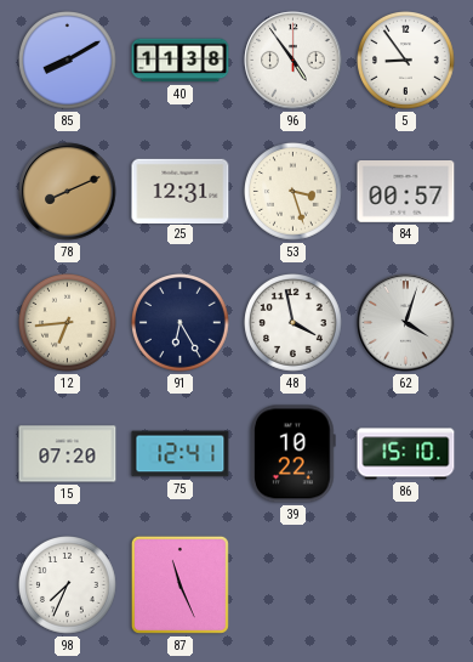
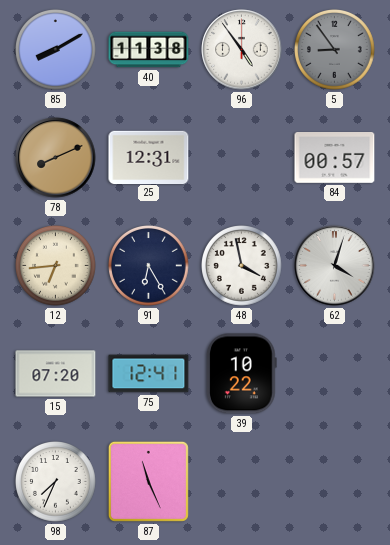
5 dial: white -> grey
53: 3:27 -> none
86: 15:10 -> none
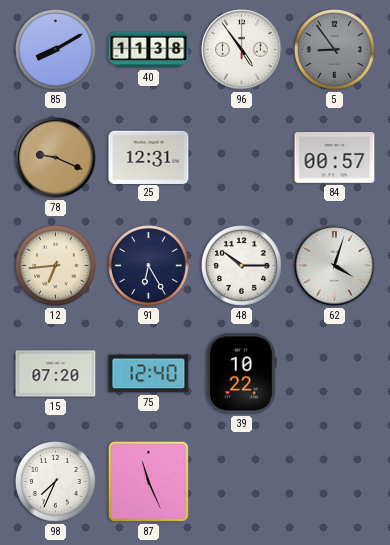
78: 8:11 -> 9:19
48: 3:58 -> 10:15
75: 12:41 -> 12:40
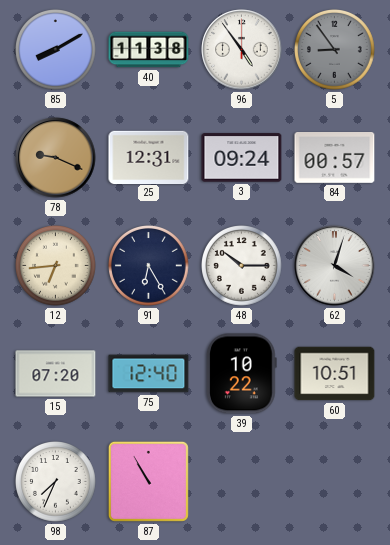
3: none -> 09:24
60: none -> 10:51
87: 11:26 -> 10:55
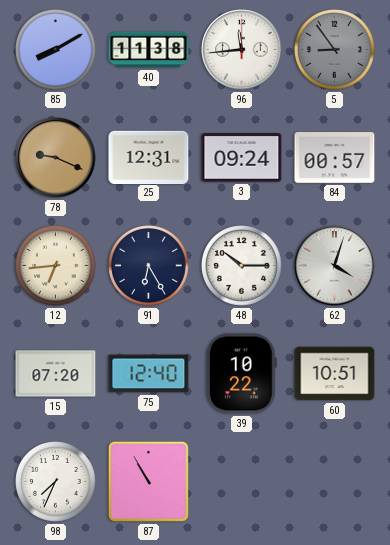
96: 4:54 -> 11:44
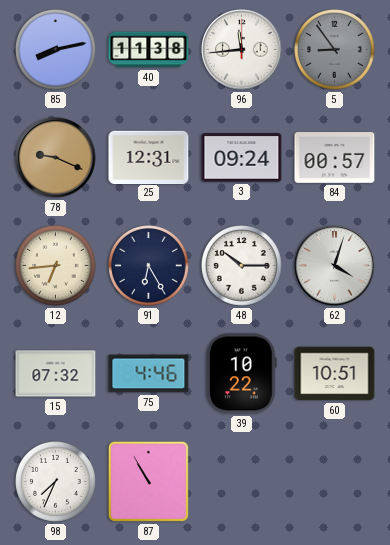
85: 8:10 -> 8:13
15: 07:20 -> 07:32
75: 12:40 -> 4:46
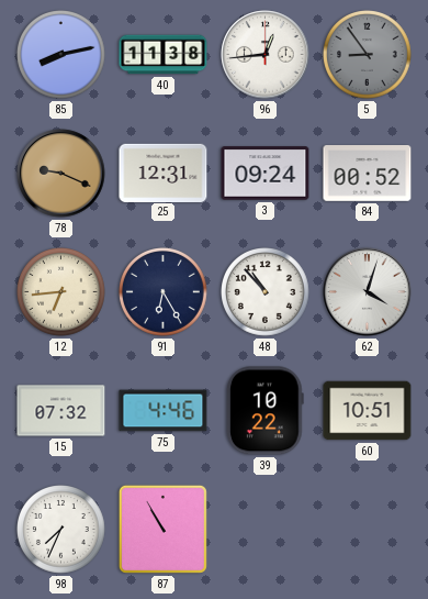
96: 11:44 -> 12:44
84: 00:57 -> 00:52
48: 10:15 -> 10:53
